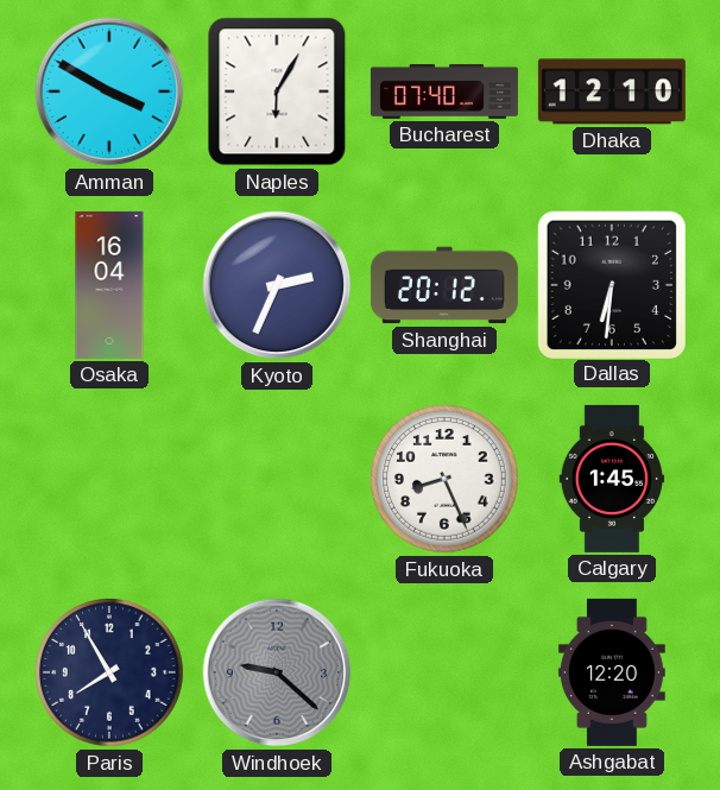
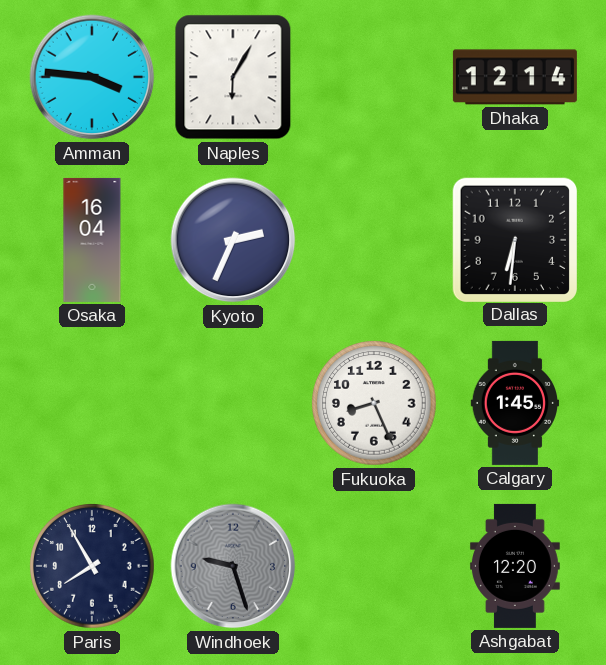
Amman: 3:50 -> 3:46
Bucharest: 07:40 -> none
Dhaka: 12:10 -> 12:14
Shanghai: 20:12 -> none
Windhoek: 9:22 -> 9:27
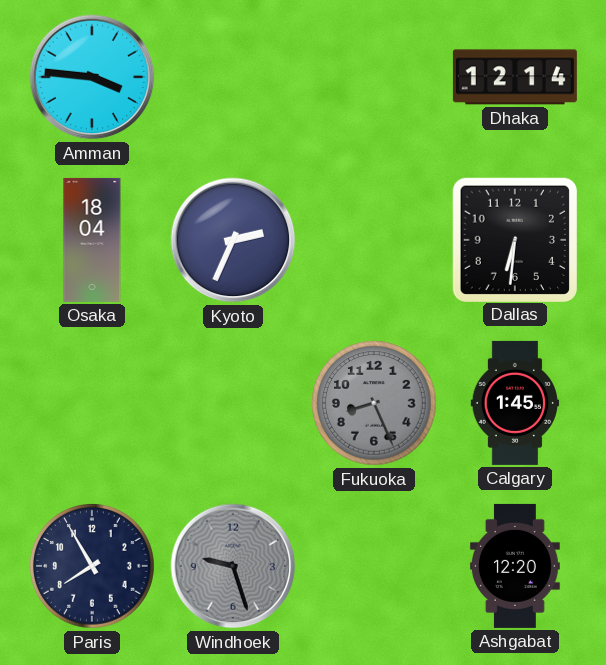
Naples: 6:05 -> none
Osaka: 16:04 -> 18:04
Fukuoka dial: white -> grey
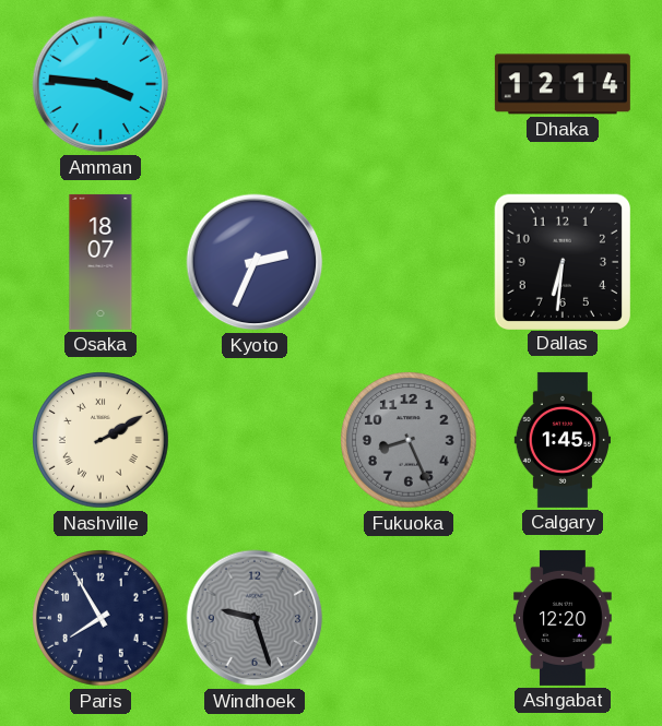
Osaka: 18:04 -> 18:07
Nashville: none -> 2:10
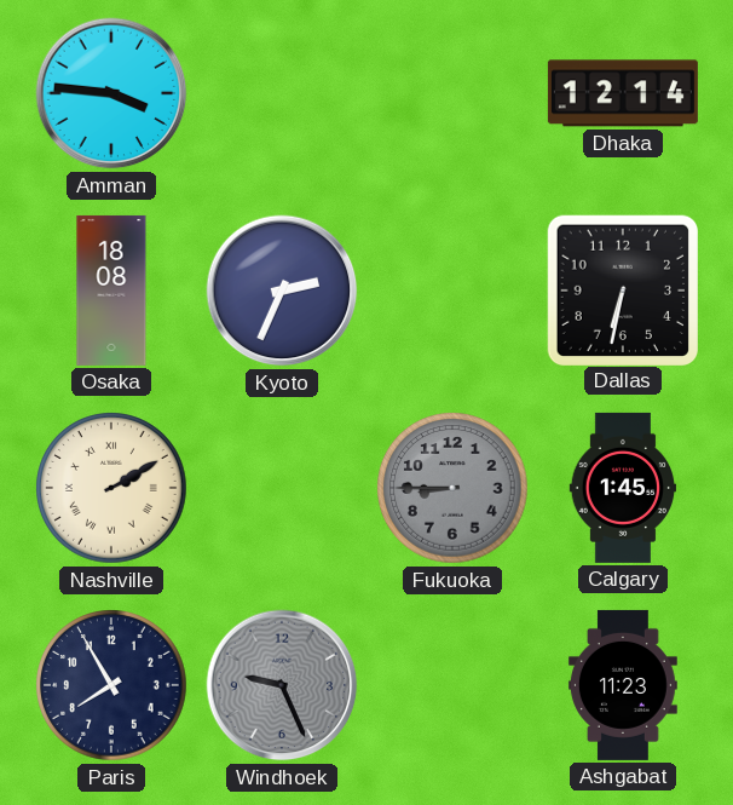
Osaka: 18:07 -> 18:08
Dallas: 6:31 -> 6:32
Fukuoka: 8:26 -> 8:45
Windhoek: 9:27 -> 9:26
Ashgabat: 12:20 -> 11:23
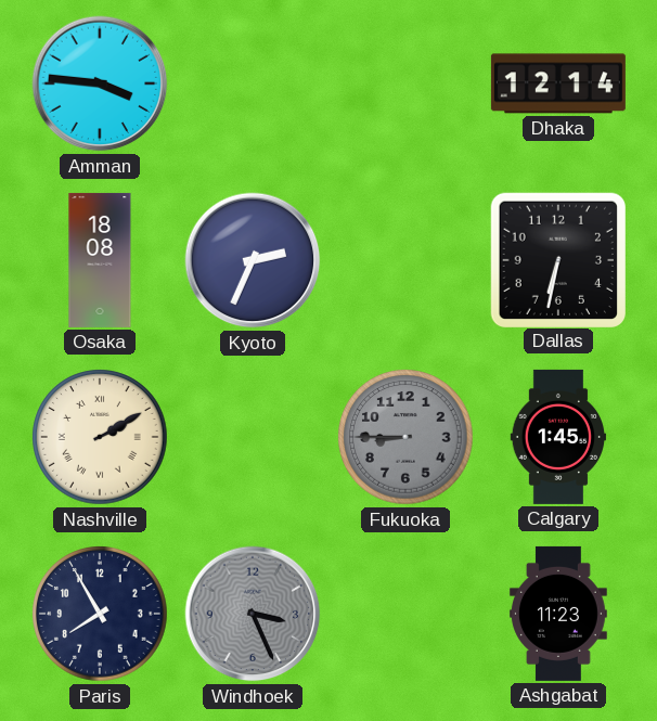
Windhoek: 9:26 -> 3:26
